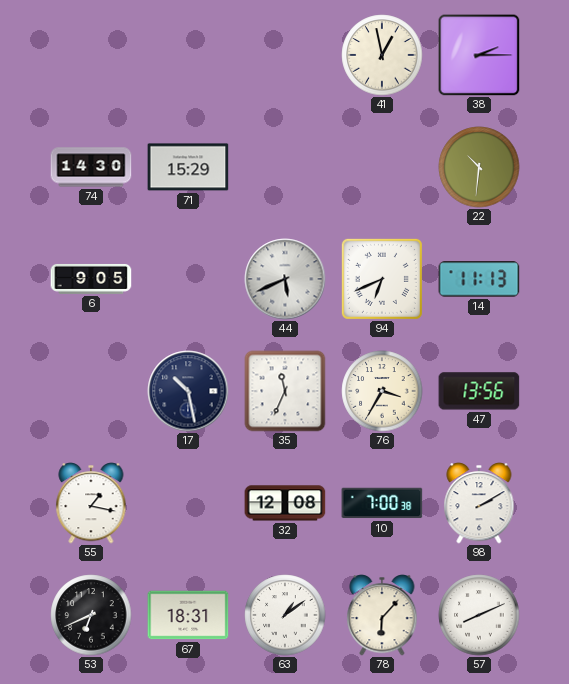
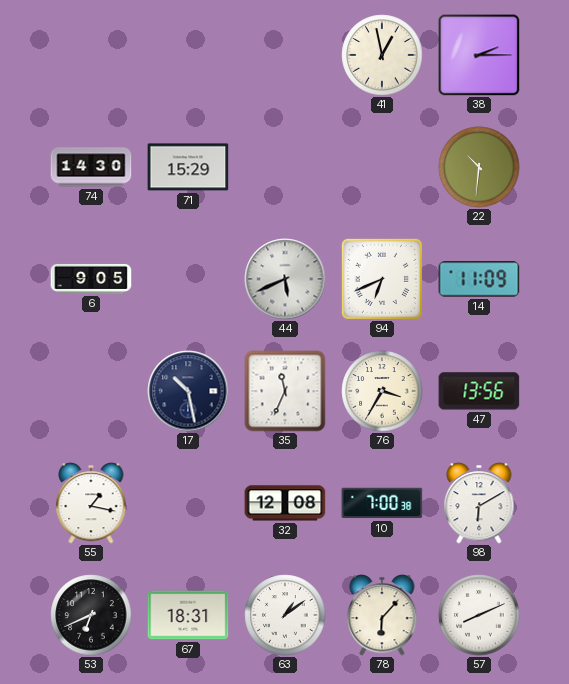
14: 11:13 -> 11:09
98: 2:10 -> 6:10
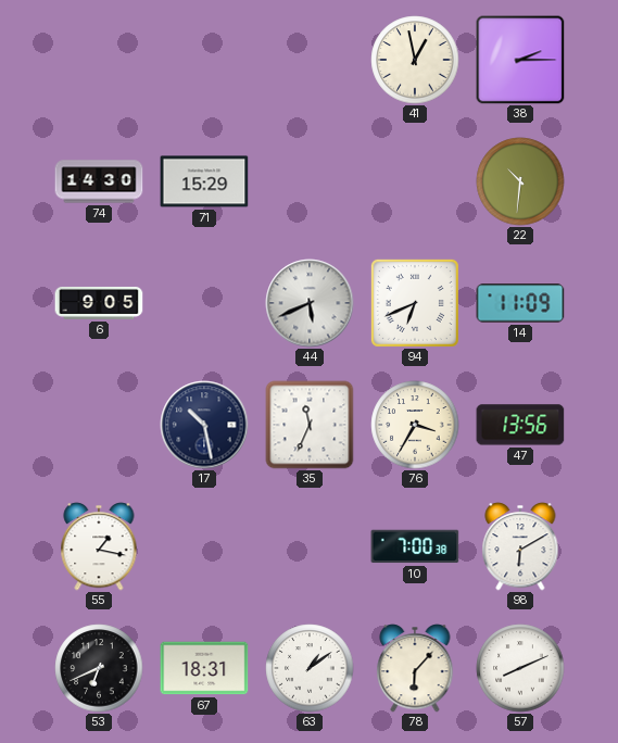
32: 12:08 -> none
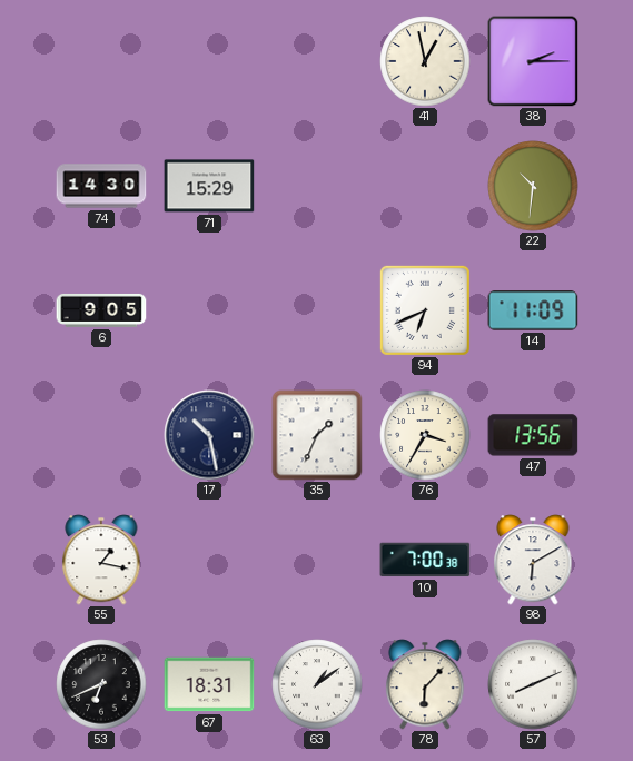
44: 5:41 -> none
35: 11:34 -> 1:34
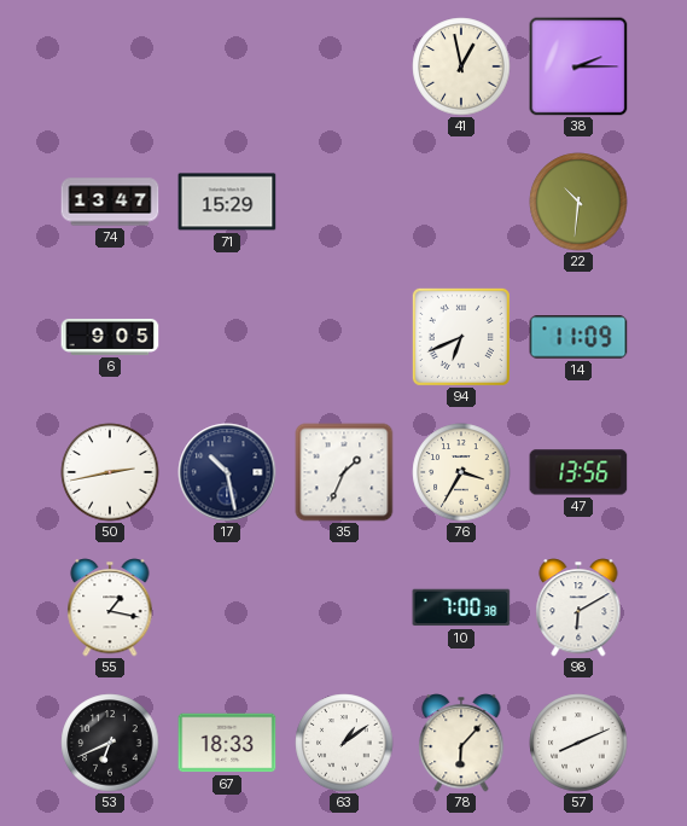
74: 14:30 -> 13:47
50: none -> 2:43
67: 18:31 -> 18:33
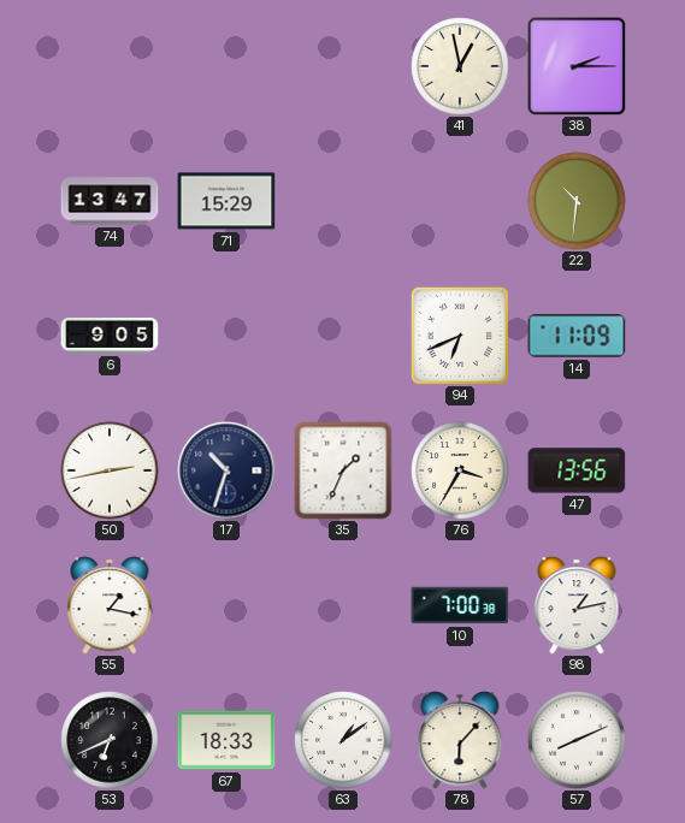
17: 10:28 -> 10:33
98: 6:10 -> 1:13
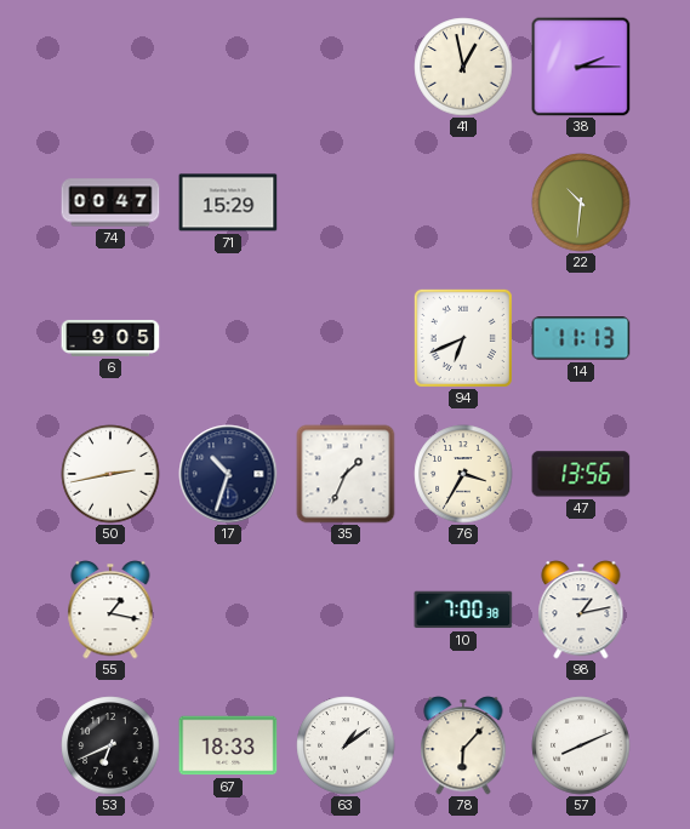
74: 13:47 -> 00:47
14: 11:09 -> 11:13
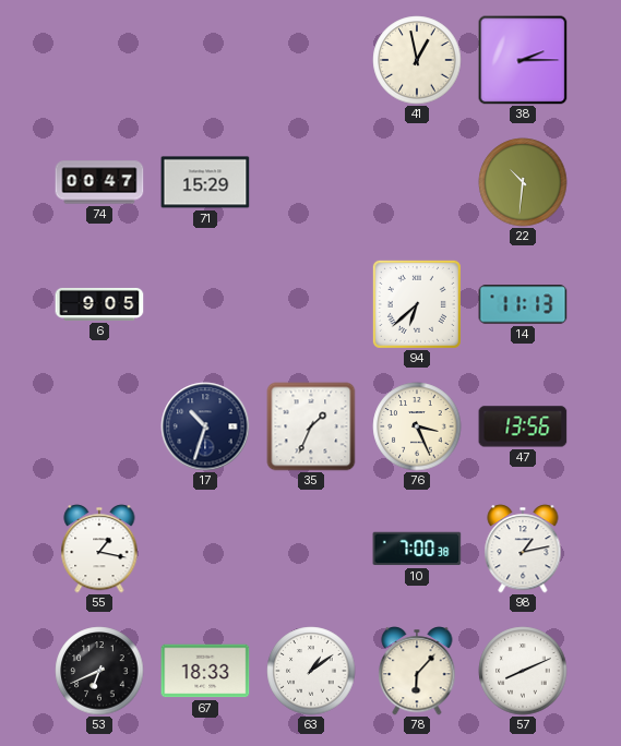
94: 6:41 -> 6:38
50: 2:43 -> none
76: 3:35 -> 3:26
